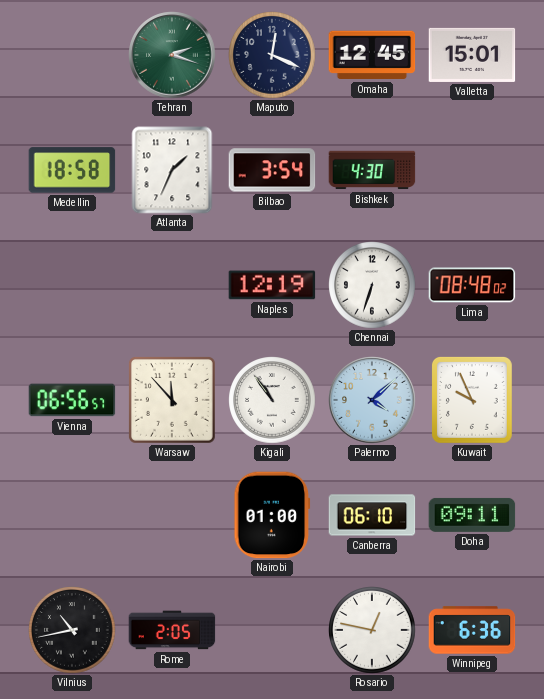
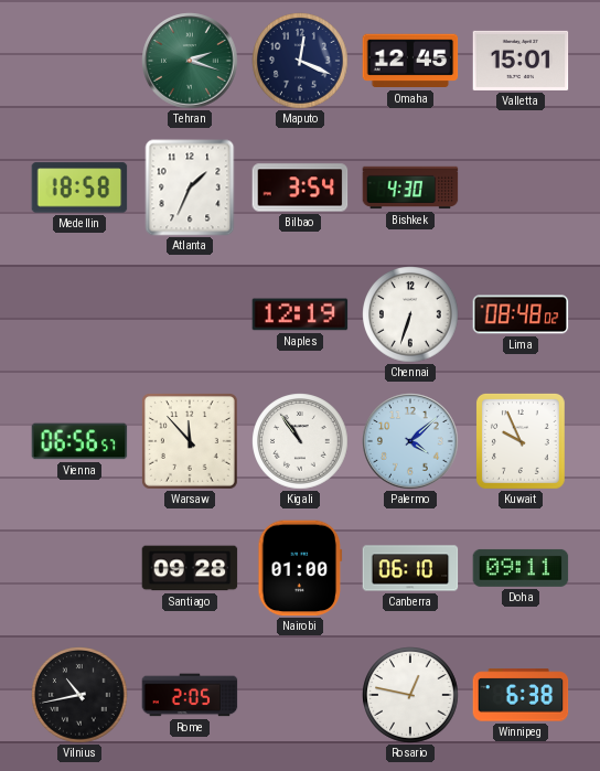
Santiago: none -> 09:28
Winnipeg: 6:36 -> 6:38
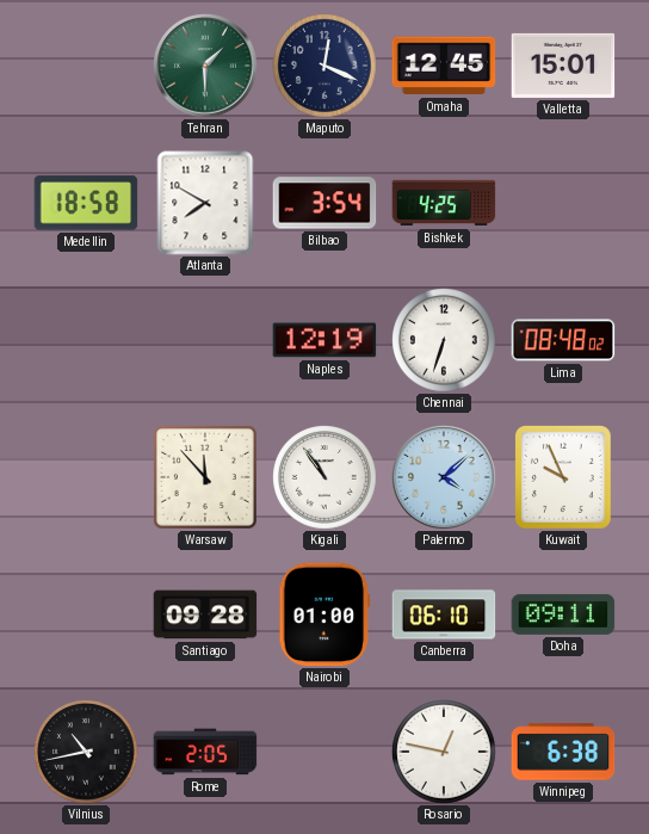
Tehran: 2:18 -> 1:30
Atlanta: 1:34 -> 7:50
Bishkek: 4:30 -> 4:25
Vienna: 06:56 -> none
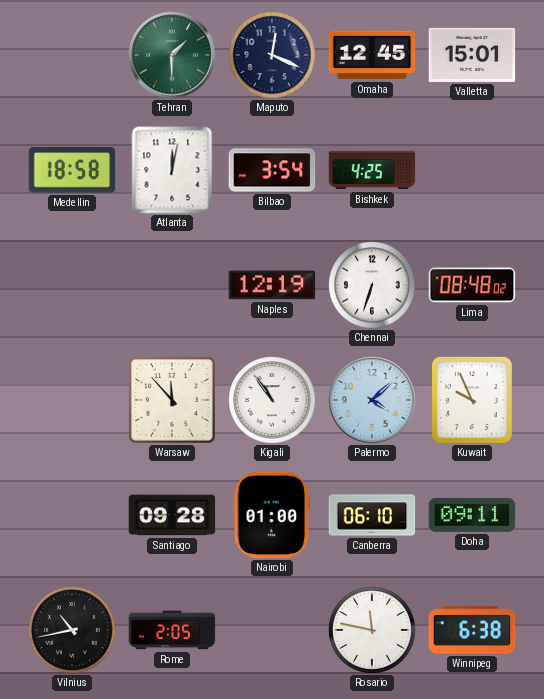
Atlanta: 7:50 -> 12:02
Rosario: 12:47 -> 11:47
